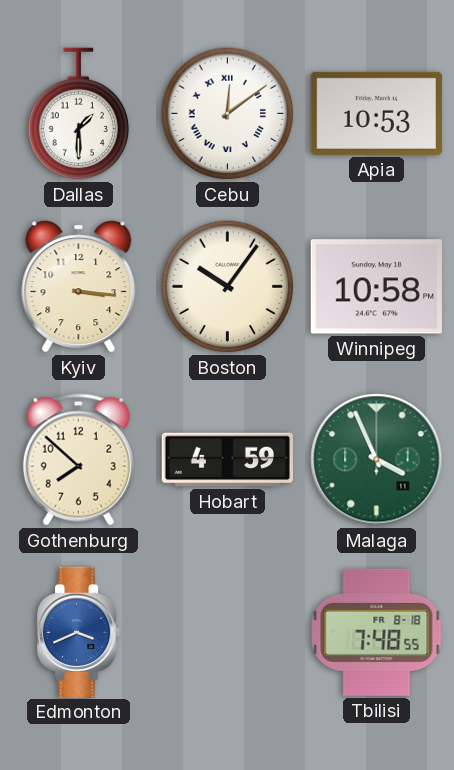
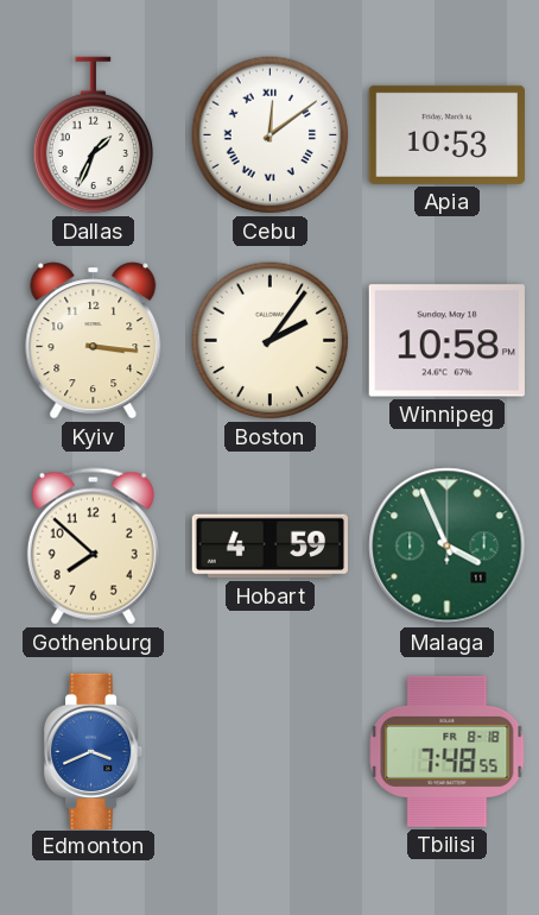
Dallas: 1:30 -> 1:34
Boston: 10:06 -> 2:06
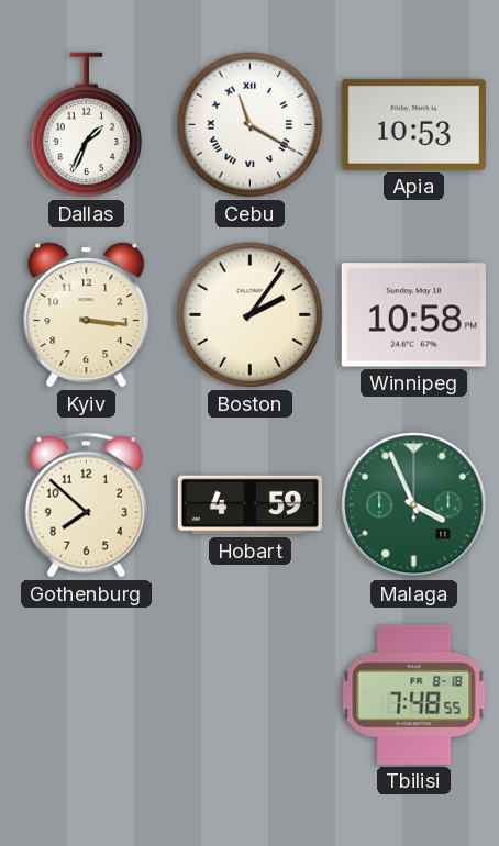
Cebu: 12:09 -> 11:20
Edmonton: 3:41 -> none
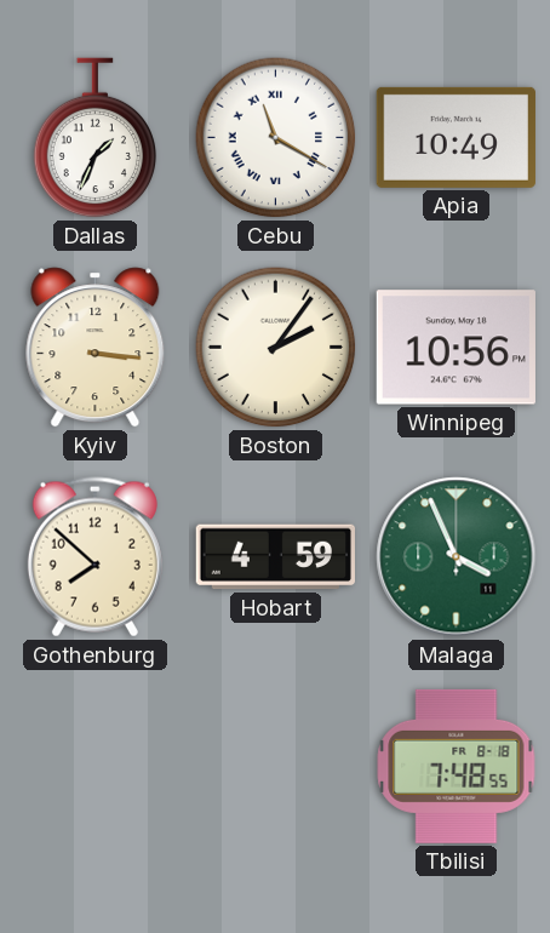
Apia: 10:53 -> 10:49
Winnipeg: 10:58 -> 10:56
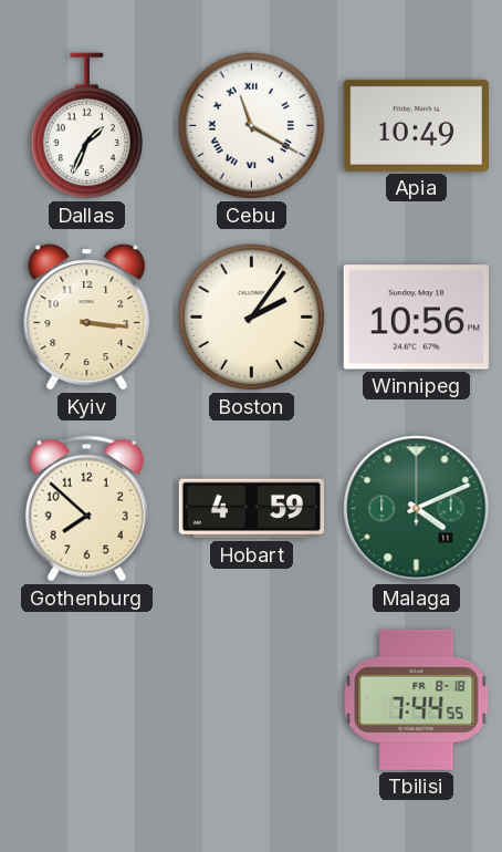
Malaga: 3:56 -> 4:11
Tbilisi: 7:48 -> 7:44
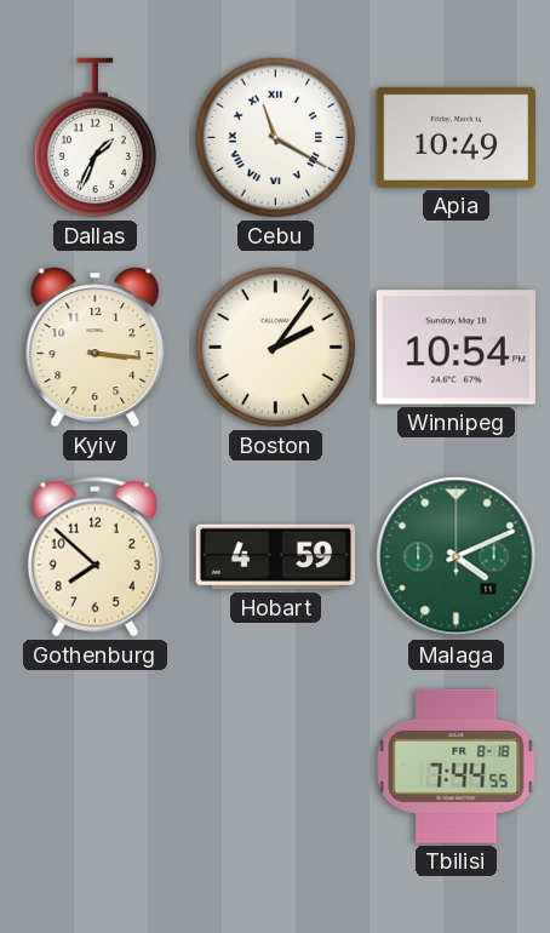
Winnipeg: 10:56 -> 10:54
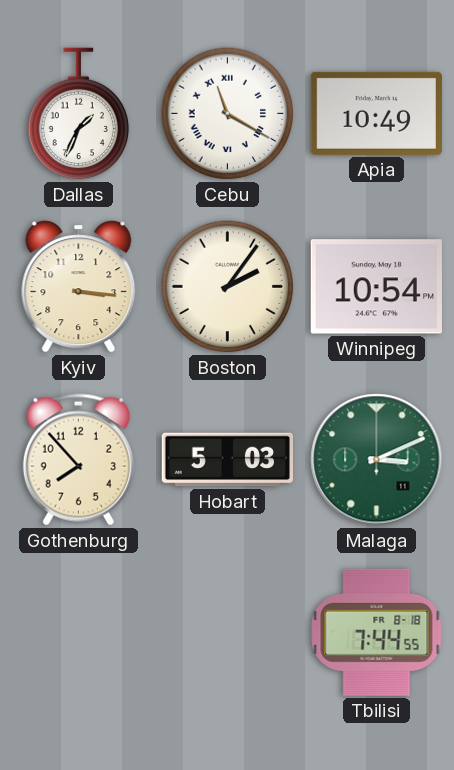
Gothenburg: 7:52 -> 7:53
Hobart: 4:59 -> 5:03
Malaga: 4:11 -> 3:11
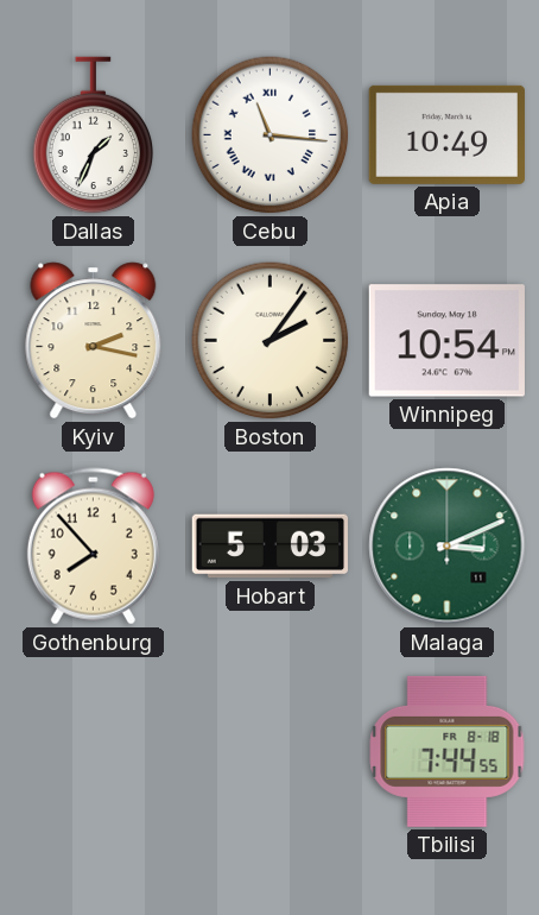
Cebu: 11:20 -> 11:16
Kyiv: 3:16 -> 2:17
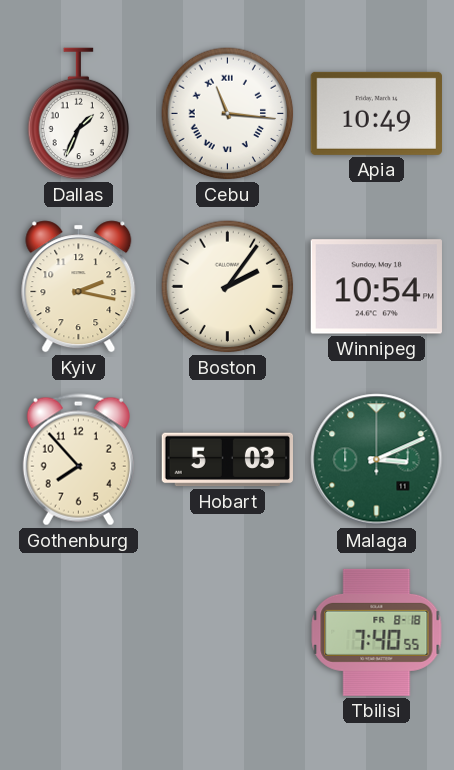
Tbilisi: 7:44 -> 7:40
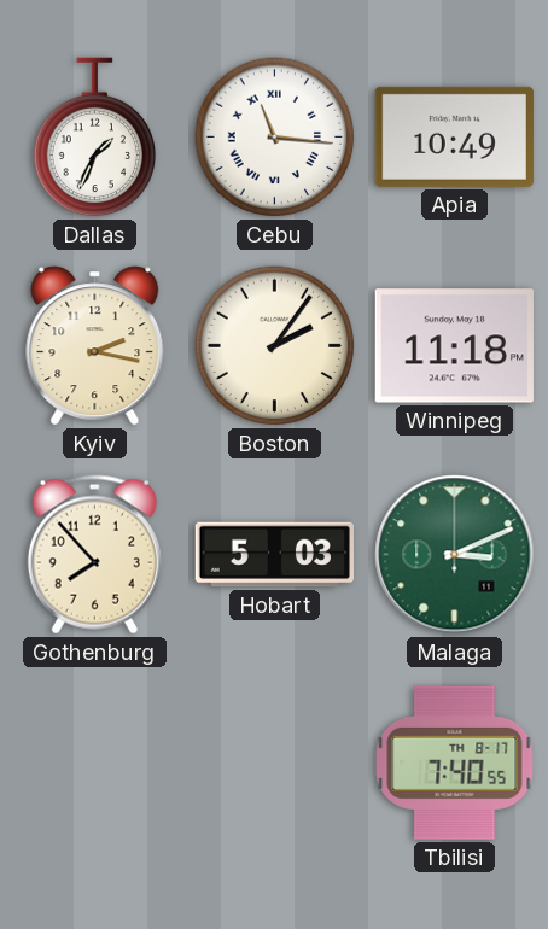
Winnipeg: 10:54 -> 11:18
Tbilisi date: FR 8-18 -> TH 8-17
